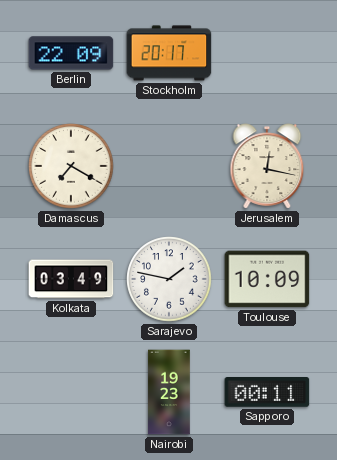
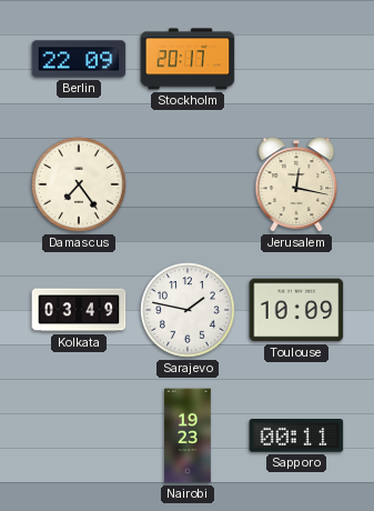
Damascus: 7:20 -> 7:24
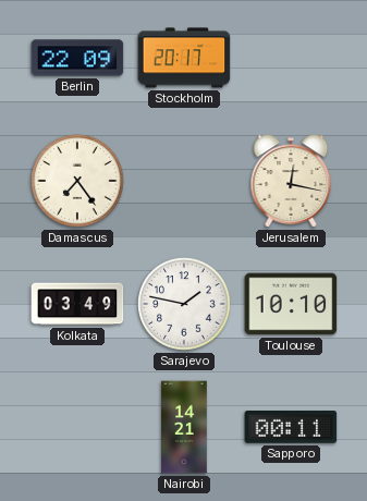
Toulouse: 10:09 -> 10:10
Nairobi: 19:23 -> 14:21
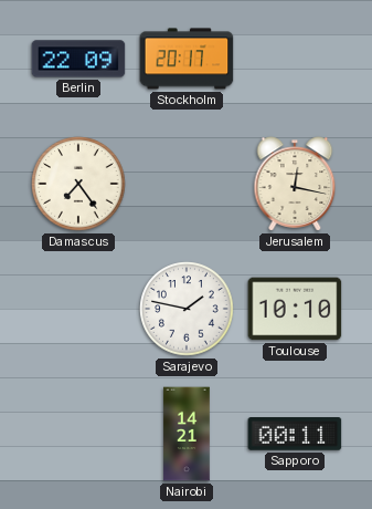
Kolkata: 03:49 -> none
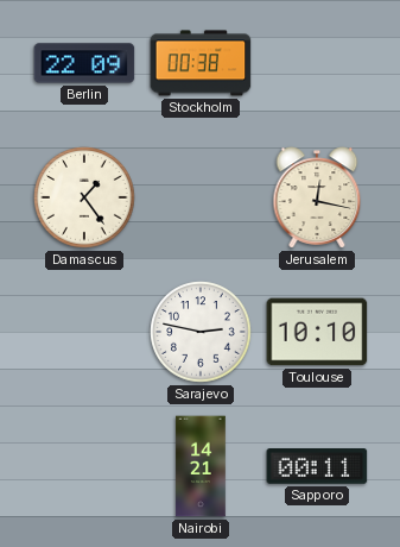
Stockholm: 20:17 -> 00:38
Damascus: 7:24 -> 1:24
Sarajevo: 1:47 -> 2:47
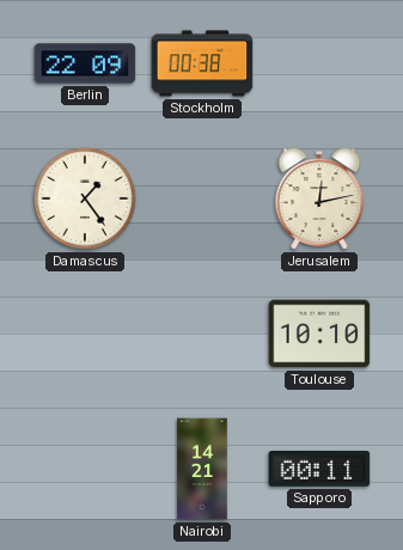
Jerusalem: 12:17 -> 12:13
Sarajevo: 2:47 -> none
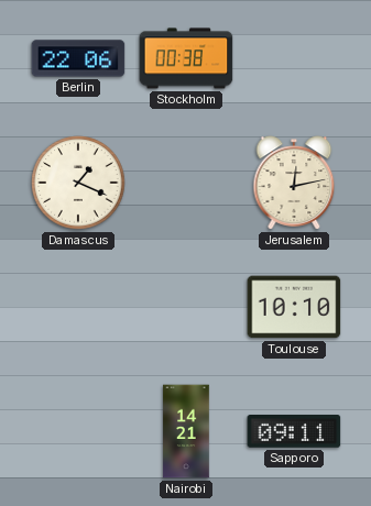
Berlin: 22:09 -> 22:06
Damascus: 1:24 -> 1:19
Sapporo: 00:11 -> 09:11
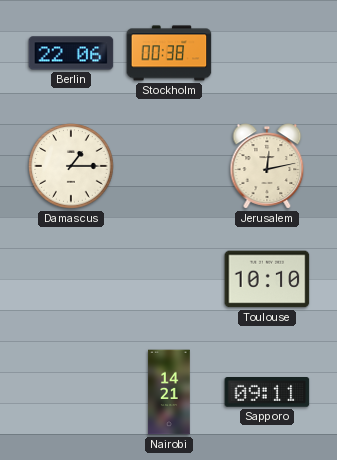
Damascus: 1:19 -> 1:15
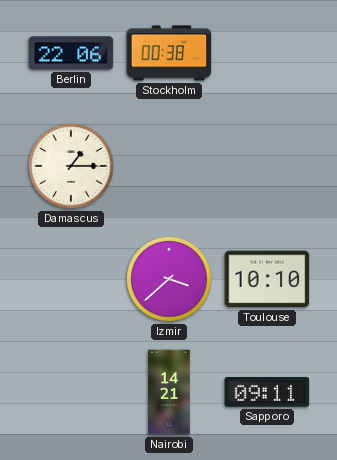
Jerusalem: 12:13 -> none
Izmir: none -> 3:38
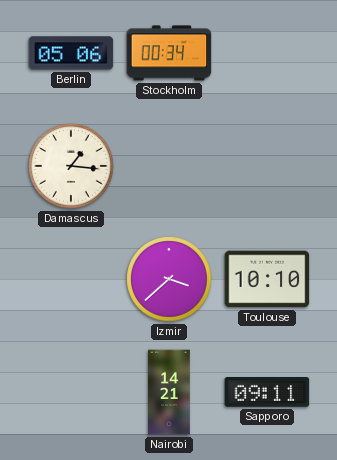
Berlin: 22:06 -> 05:06
Stockholm: 00:38 -> 00:34
Damascus: 1:15 -> 1:16
